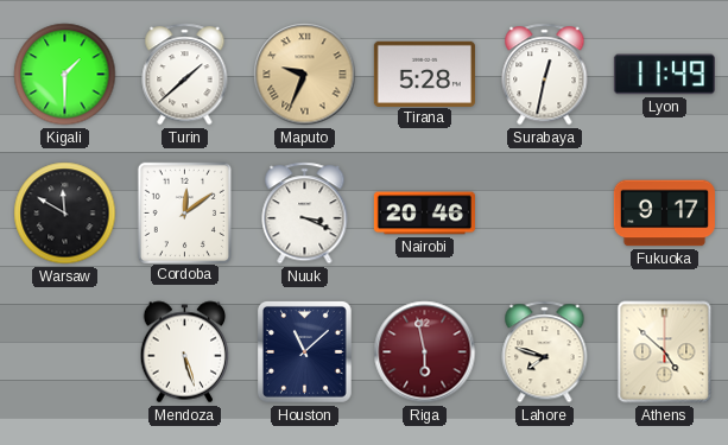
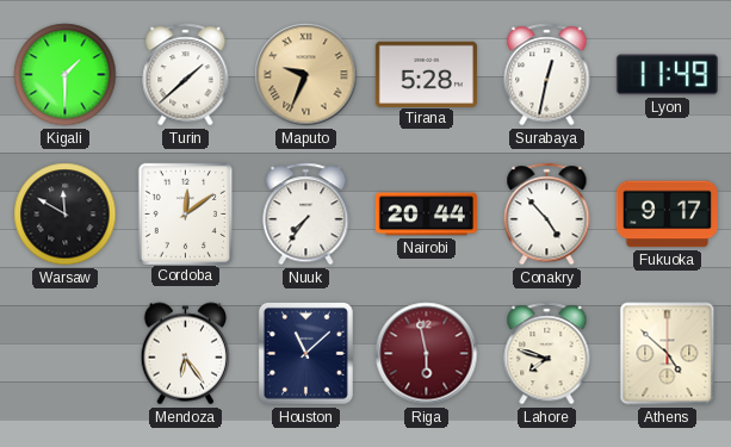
Nuuk: 3:19 -> 7:36
Nairobi: 20:46 -> 20:44
Conakry: none -> 4:53
Mendoza: 5:27 -> 6:24
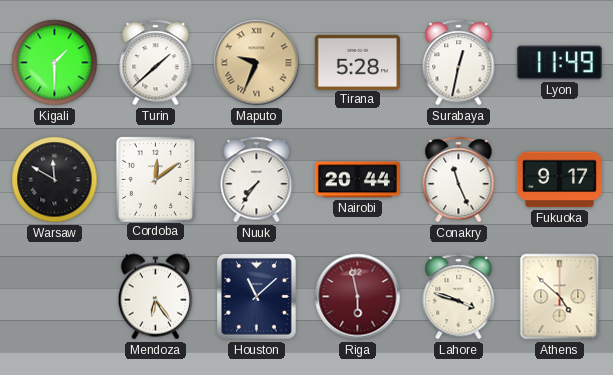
Conakry: 4:53 -> 11:26
Lahore: 7:48 -> 3:48
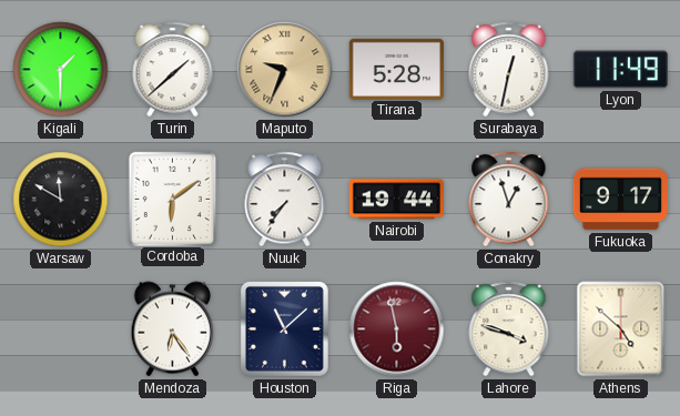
Cordoba: 12:09 -> 6:09
Nairobi: 20:44 -> 19:44
Conakry: 11:26 -> 12:57
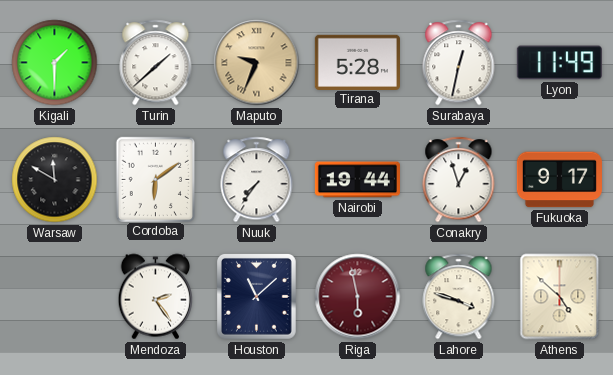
Mendoza: 6:24 -> 2:24
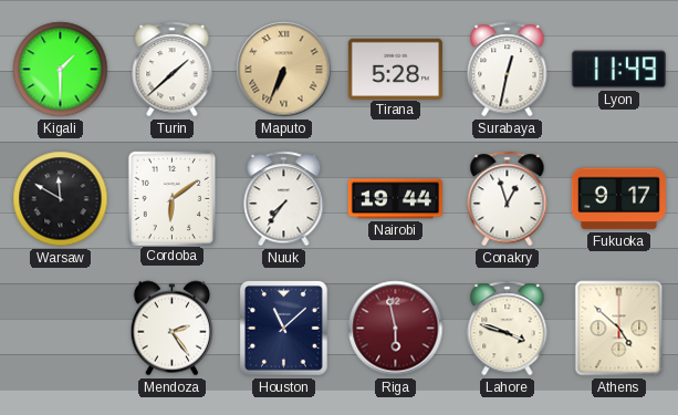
Maputo: 9:34 -> 6:34
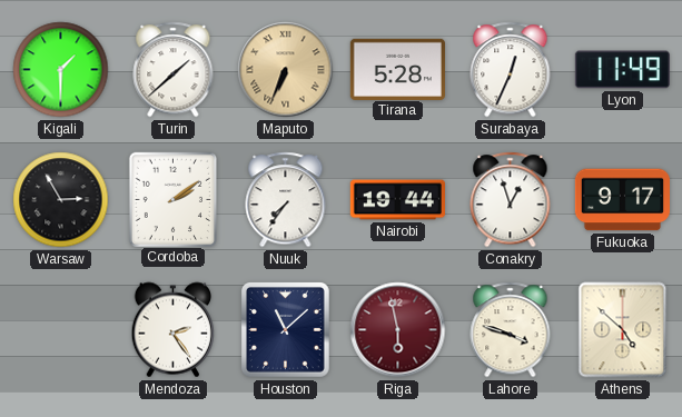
Surabaya: 12:32 -> 12:34
Warsaw: 11:50 -> 2:55
Cordoba: 6:09 -> 2:09
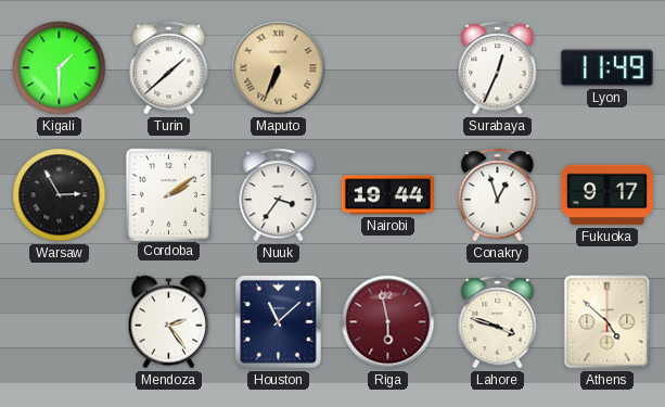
Tirana: 5:28 -> none
Nuuk: 7:36 -> 3:36
